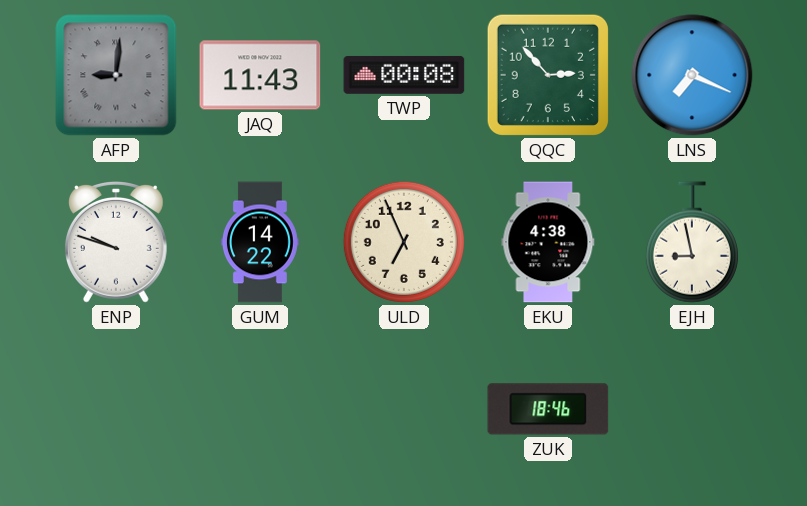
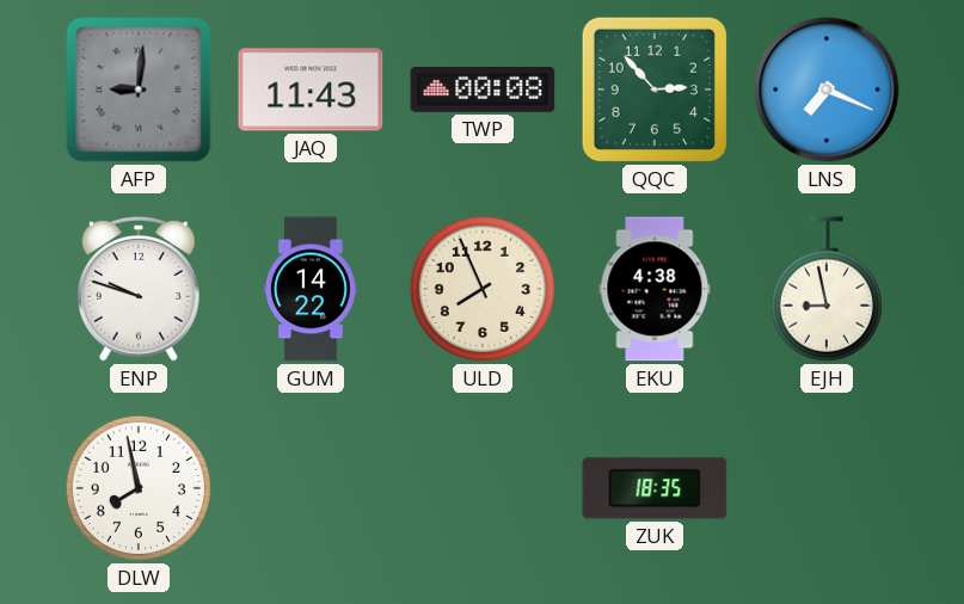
ULD: 6:56 -> 7:56
DLW: none -> 7:58
ZUK: 18:46 -> 18:35
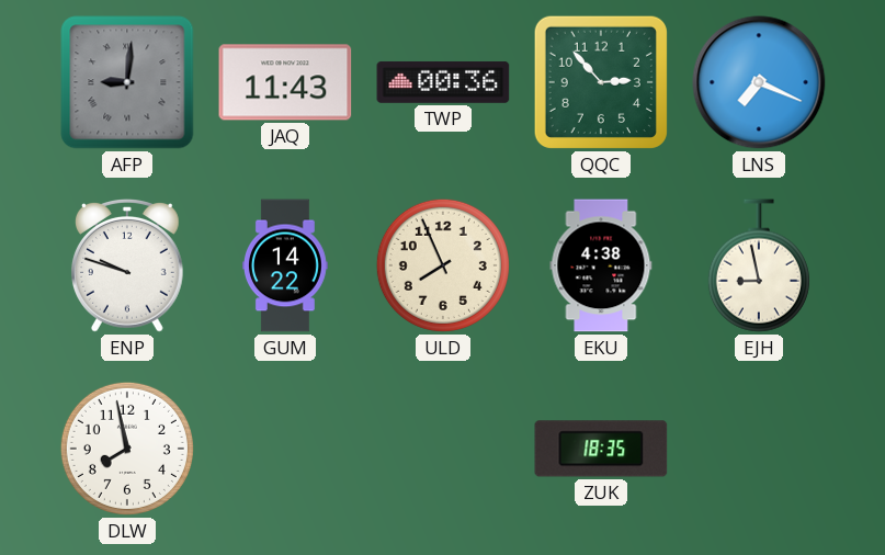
TWP: 00:08 -> 00:36
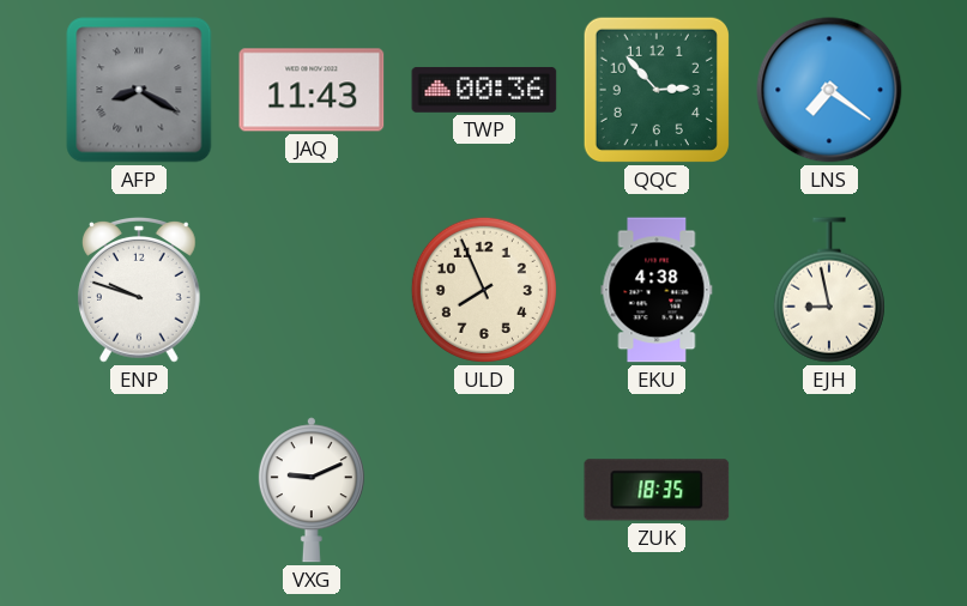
AFP: 9:01 -> 8:20
LNS: 7:19 -> 7:21
GUM: 14:22 -> none
DLW: 7:58 -> none
VXG: none -> 9:11
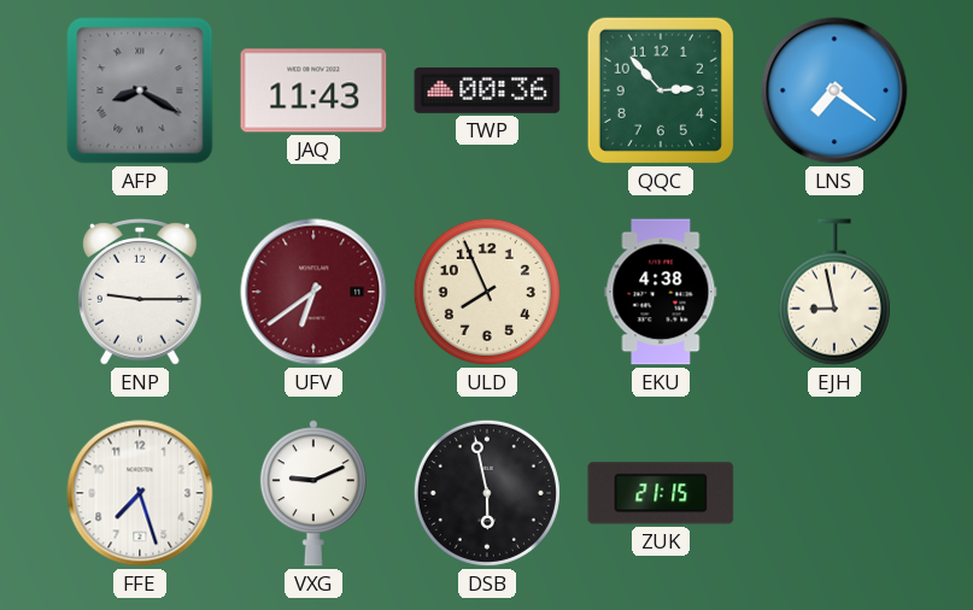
ENP: 9:48 -> 9:15
UFV: none -> 6:39
FFE: none -> 7:27
DSB: none -> 5:58
ZUK: 18:35 -> 21:15
